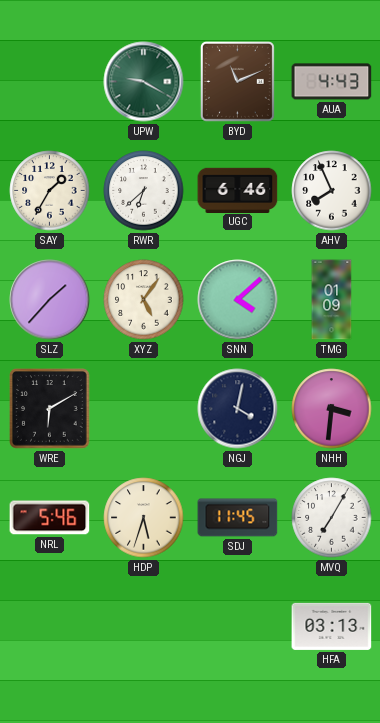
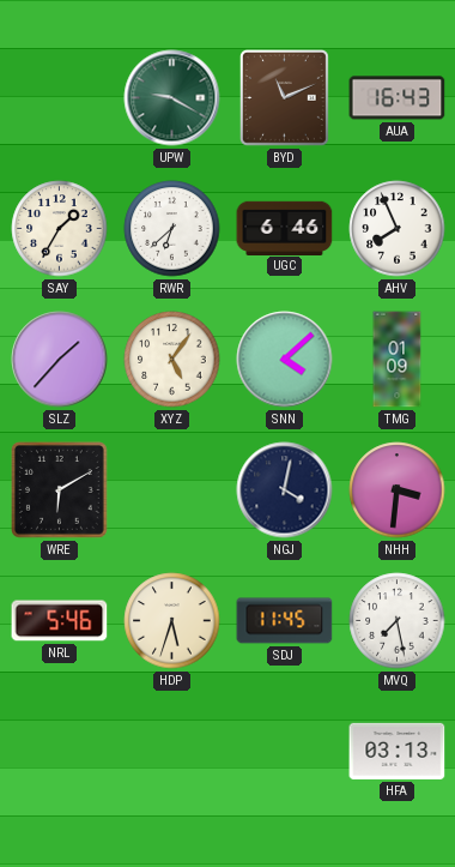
AUA: 4:43 -> 16:43
MVQ: 7:05 -> 7:28
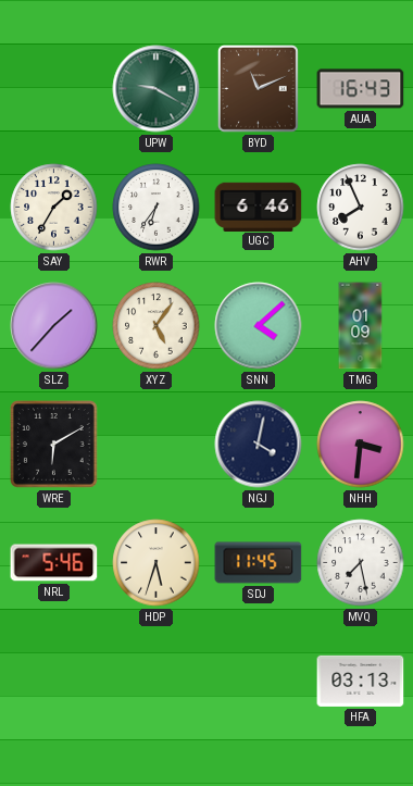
RWR: 6:38 -> 6:36
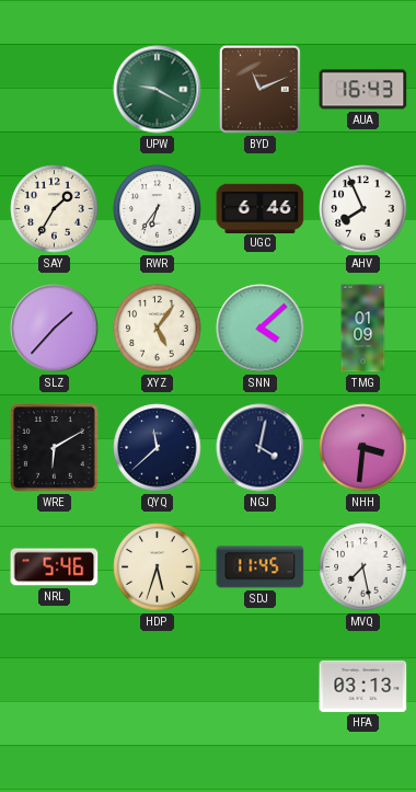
QYQ: none -> 11:38
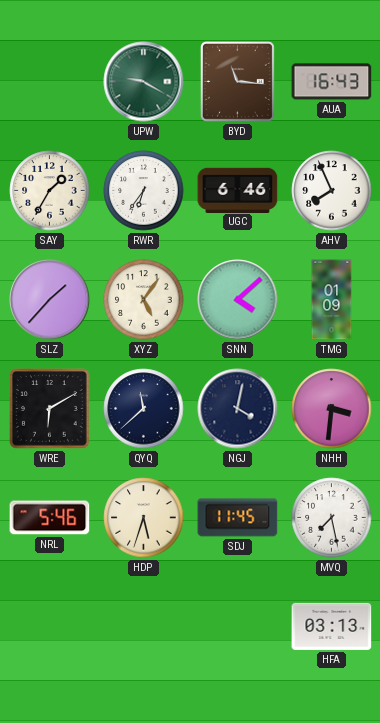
BYD: 11:11 -> 11:16
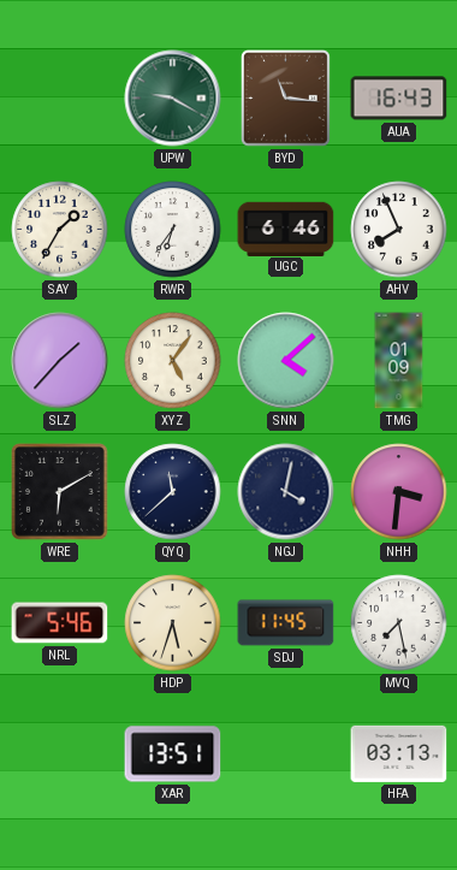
XAR: none -> 13:51
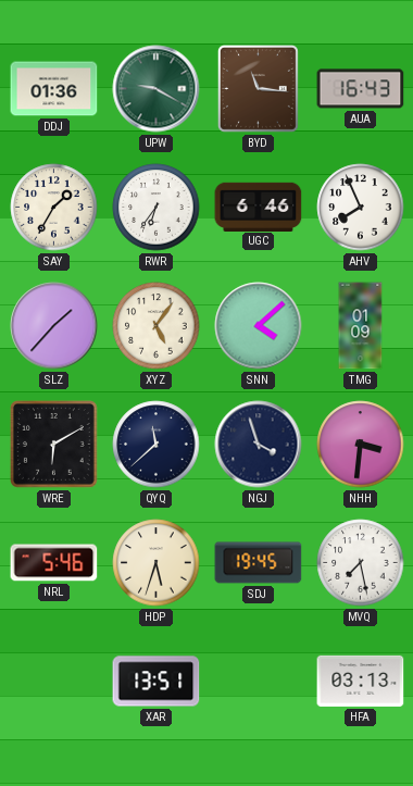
DDJ: none -> 01:36
NGJ: 4:02 -> 3:57
SDJ: 11:45 -> 19:45
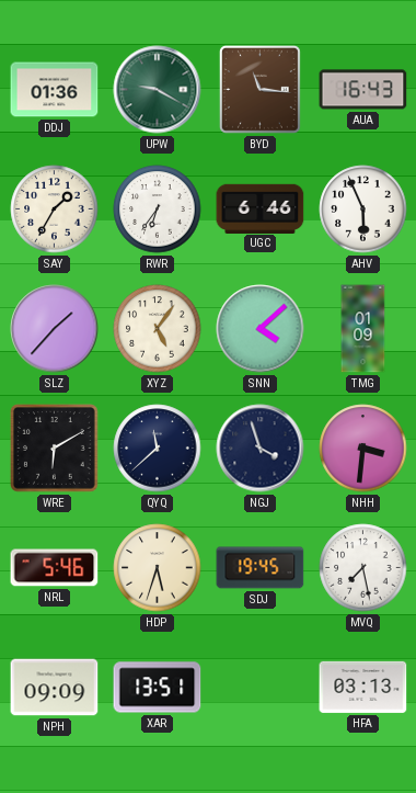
AHV: 7:56 -> 5:56
NPH: none -> 09:09
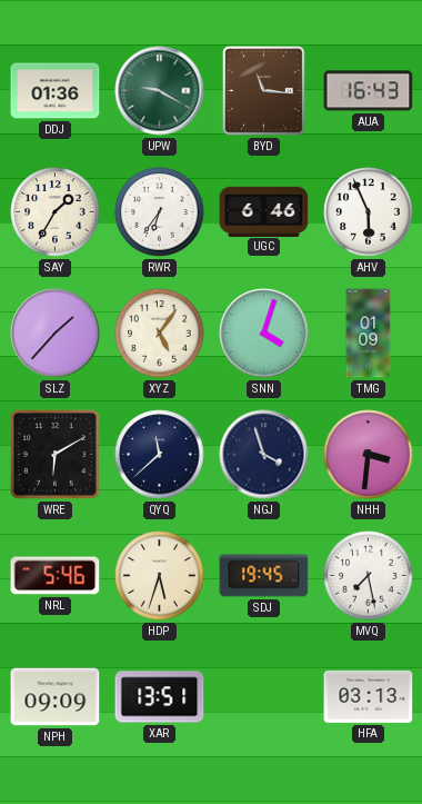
SNN: 4:08 -> 4:03
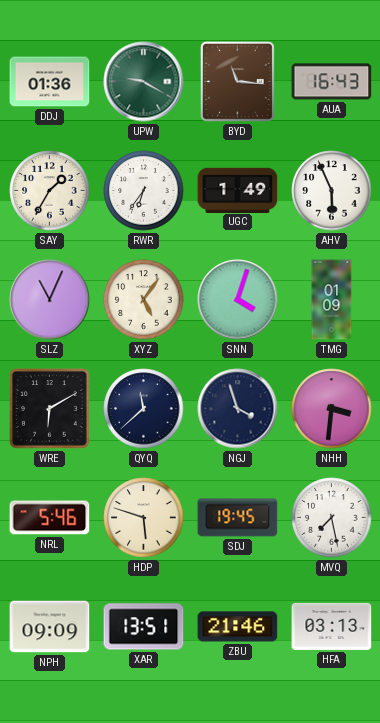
UGC: 6:46 -> 1:49
SLZ: 1:37 -> 11:04
HDP: 5:33 -> 5:48
ZBU: none -> 21:46
